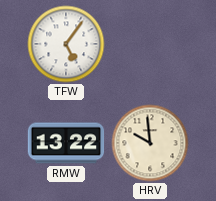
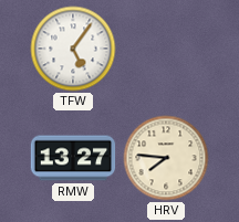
RMW: 13:22 -> 13:27
HRV: 9:59 -> 7:46
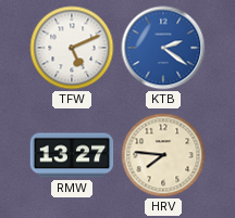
TFW: 5:06 -> 5:11
KTB: none -> 2:21
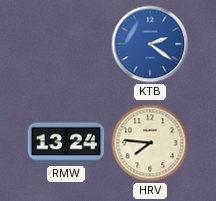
TFW: 5:11 -> none
RMW: 13:27 -> 13:24
